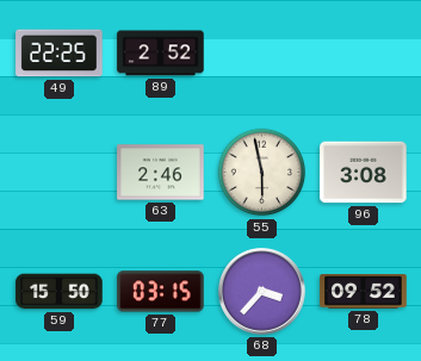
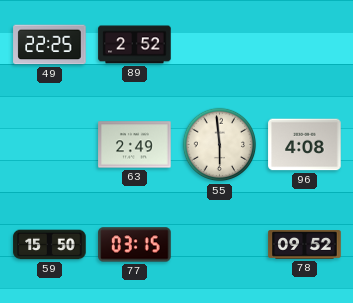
63: 2:46 -> 2:49
55: 5:58 -> 5:59
96: 3:08 -> 4:08
68: 3:37 -> none
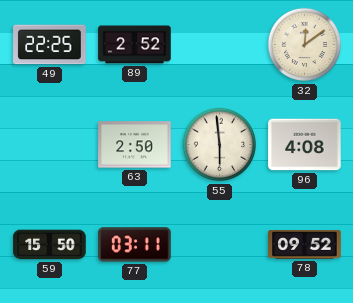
32: none -> 12:09
63: 2:49 -> 2:50
77: 03:15 -> 03:11
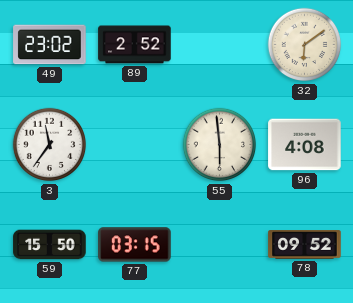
49: 22:25 -> 23:02
32: 12:09 -> 6:09
3: none -> 11:36
63: 2:50 -> none
77: 03:11 -> 03:15
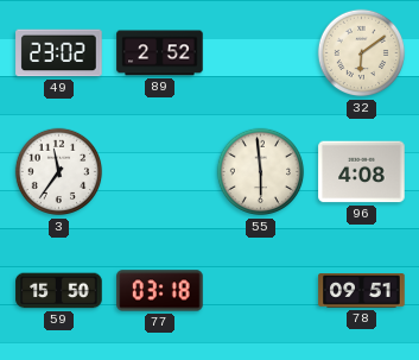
77: 03:15 -> 03:18
78: 09:52 -> 09:51
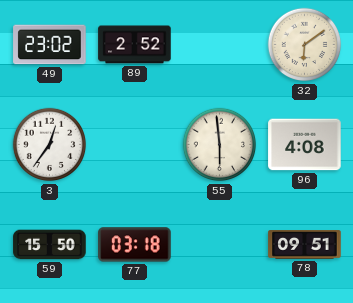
3: 11:36 -> 12:36
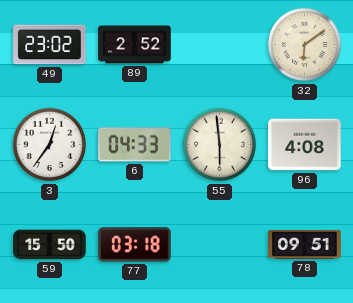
6: none -> 04:33
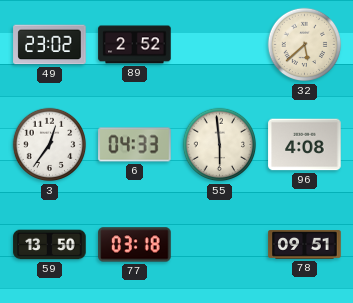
32: 6:09 -> 5:38
59: 15:50 -> 13:50
